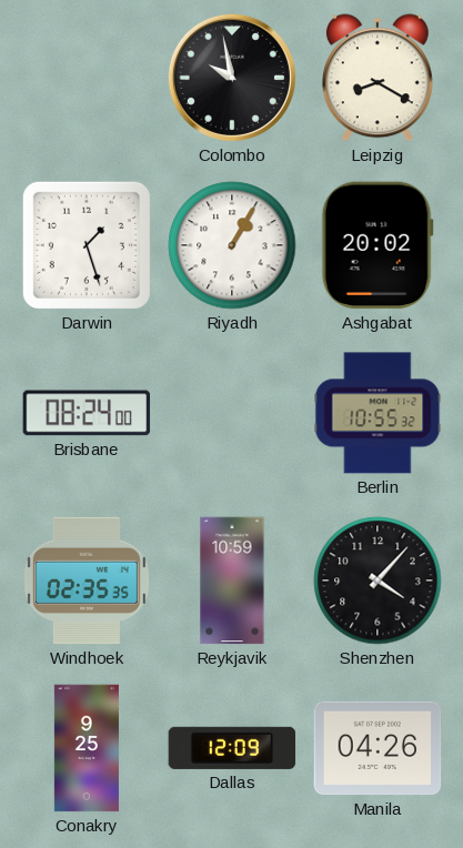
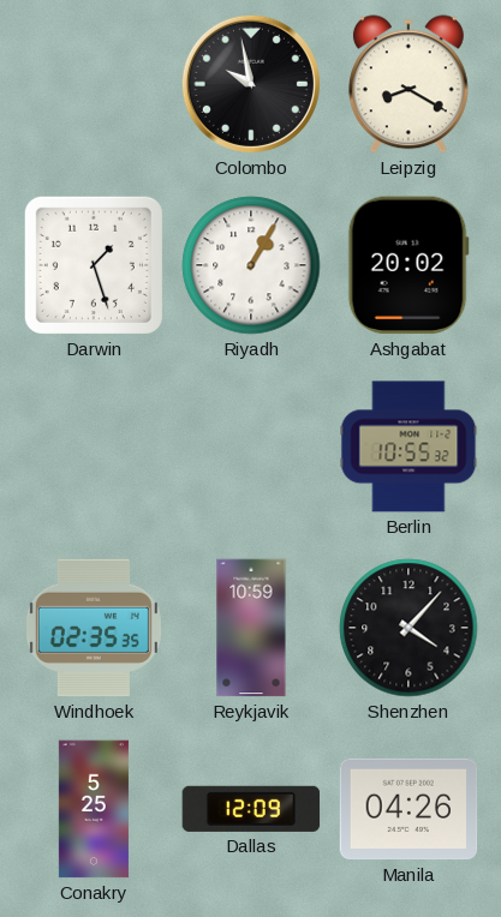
Brisbane: 08:24 -> none
Conakry: 9:25 -> 5:25
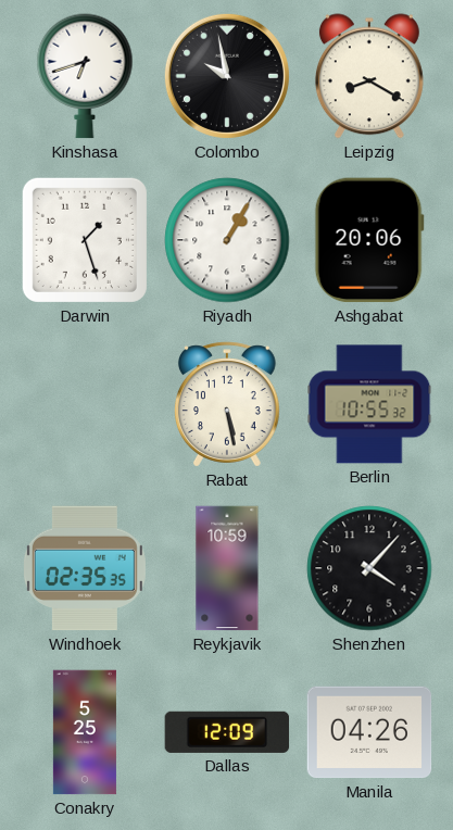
Kinshasa: none -> 6:42
Ashgabat: 20:02 -> 20:06
Rabat: none -> 5:28
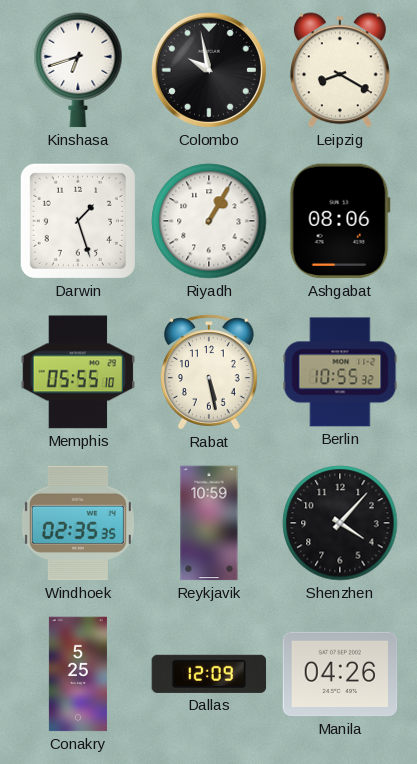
Ashgabat: 20:06 -> 08:06
Memphis: none -> 05:55
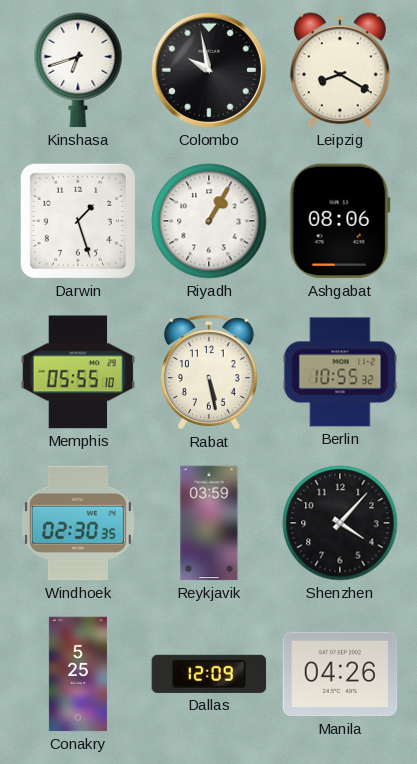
Windhoek: 02:35 -> 02:30
Reykjavik: 10:59 -> 03:59
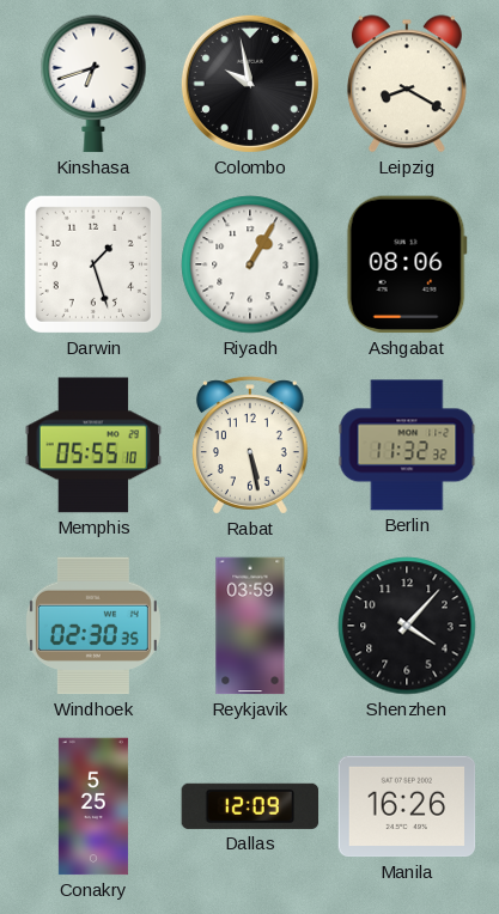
Berlin: 10:55 -> 11:32
Manila: 04:26 -> 16:26
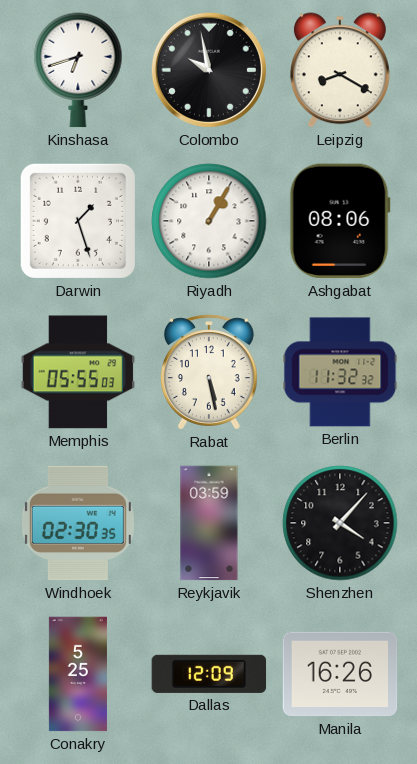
Memphis: 05:55:10 -> 05:55:03
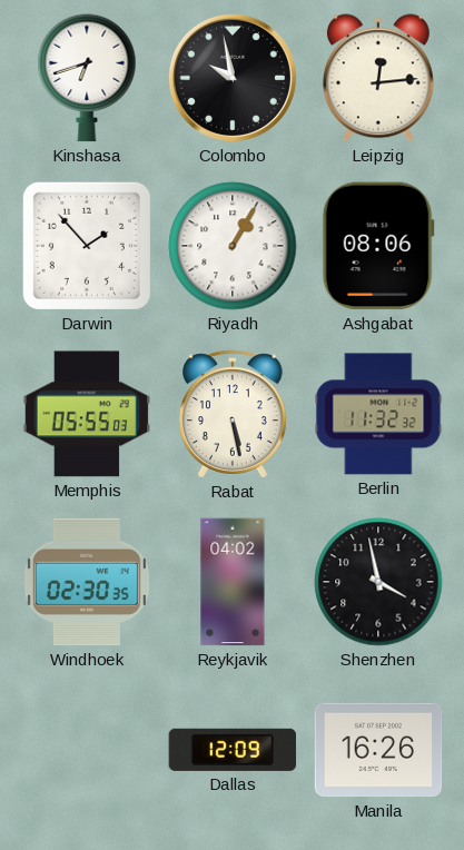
Leipzig: 8:20 -> 12:14
Darwin: 1:27 -> 1:53
Reykjavik: 03:59 -> 04:02
Shenzhen: 4:07 -> 3:58
Conakry: 5:25 -> none
